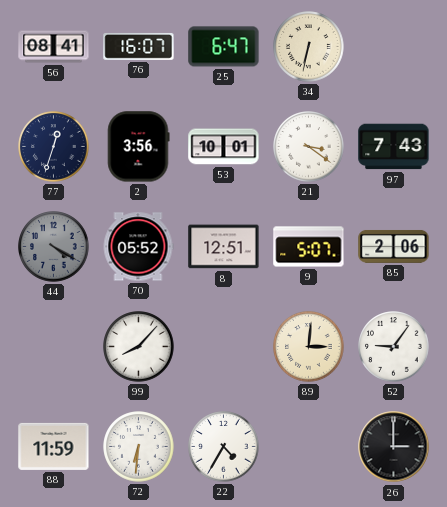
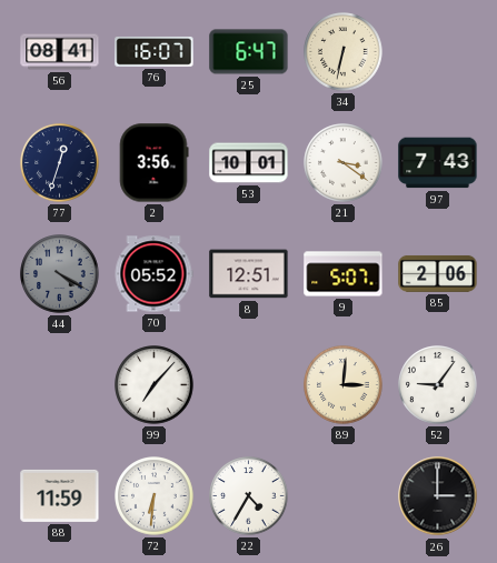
99: 8:07 -> 7:07
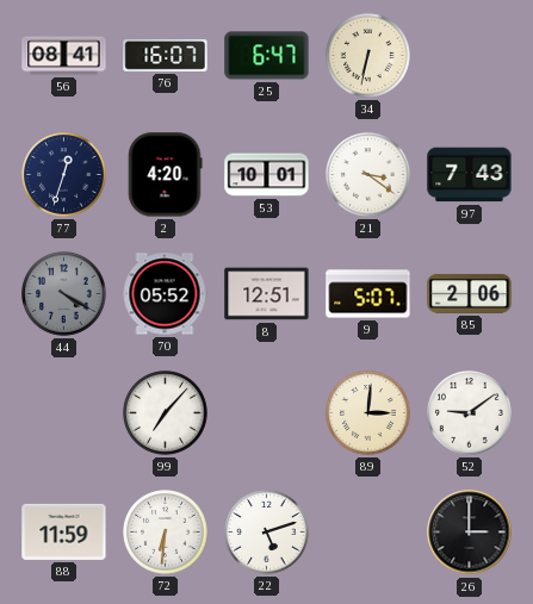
2: 3:56 -> 4:20
52: 9:06 -> 9:09
22: 4:35 -> 5:12
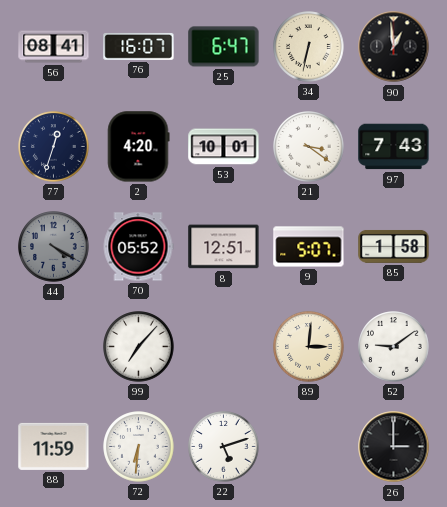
90: none -> 12:59
85: 2:06 -> 1:58
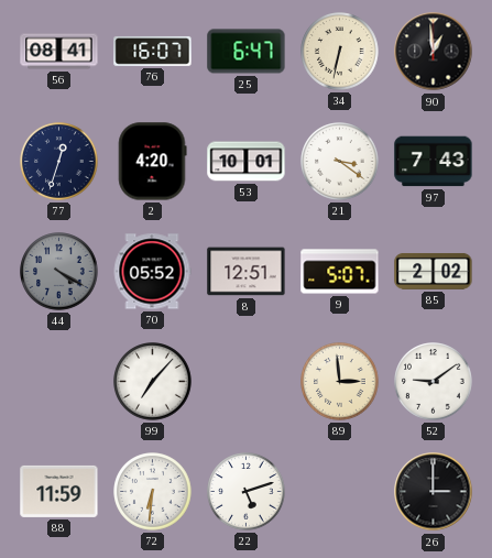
85: 1:58 -> 2:02
89: 3:01 -> 2:59
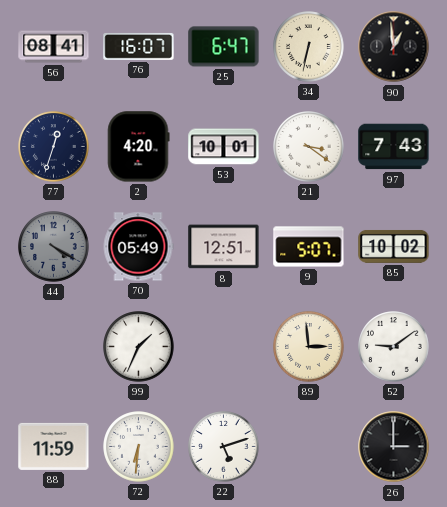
70: 05:52 -> 05:49
85: 2:02 -> 10:02
99: 7:07 -> 1:34
